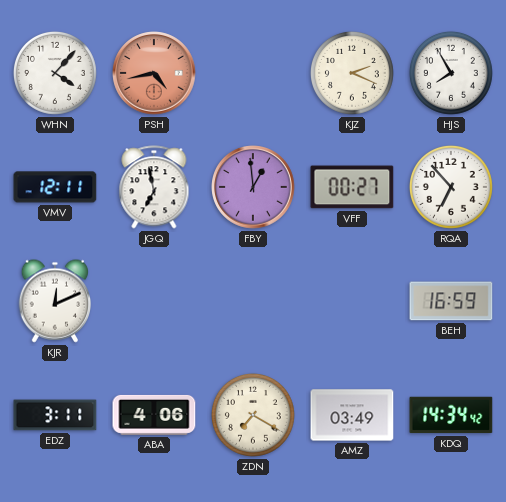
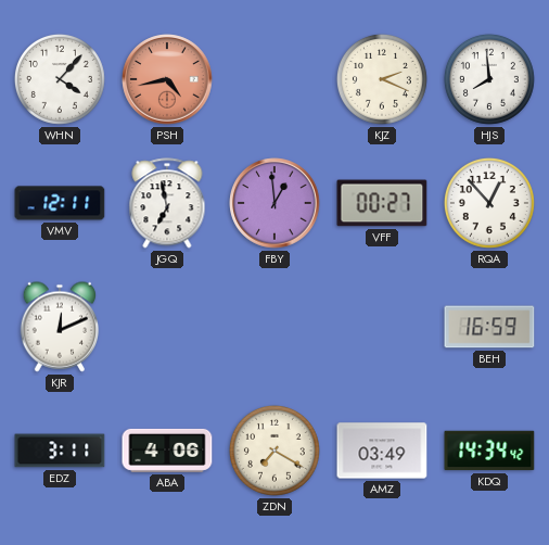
HJS: 7:55 -> 7:59
RQA: 6:53 -> 12:53
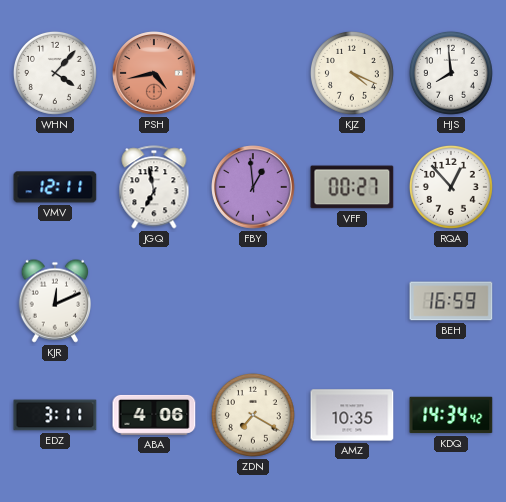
KJZ: 2:19 -> 4:19
AMZ: 03:49 -> 10:35
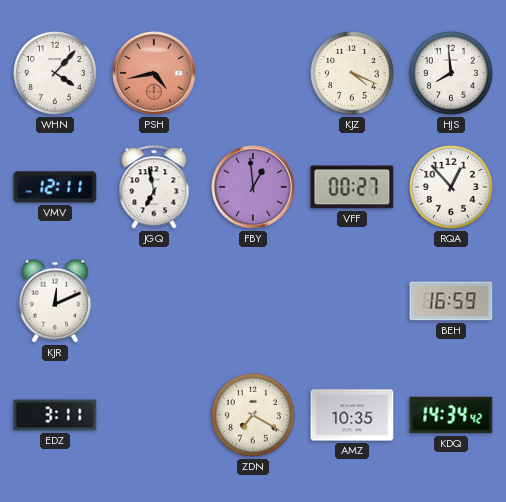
ABA: 4:06 -> none
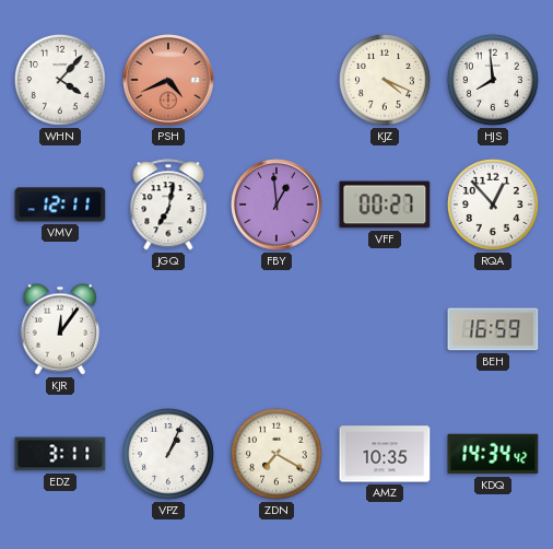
PSH: 4:43 -> 4:41
JGQ: 6:58 -> 7:02
KJR: 12:11 -> 12:06
VPZ: none -> 1:04
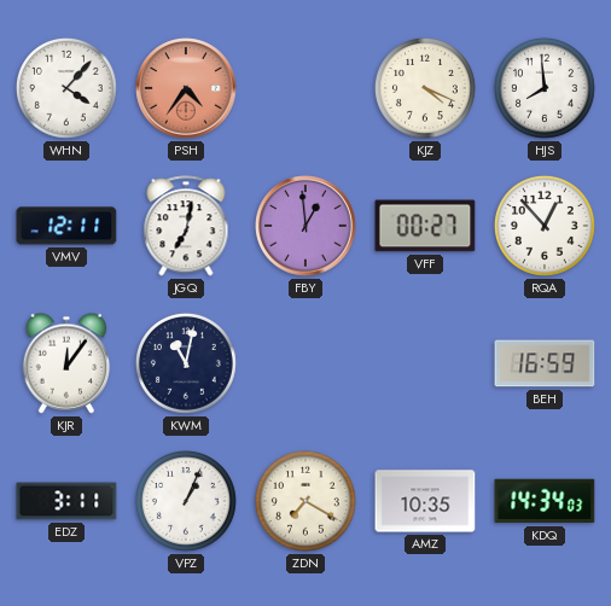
PSH: 4:41 -> 4:36
KWM: none -> 11:02
KDQ: 14:34:42 -> 14:34:03
